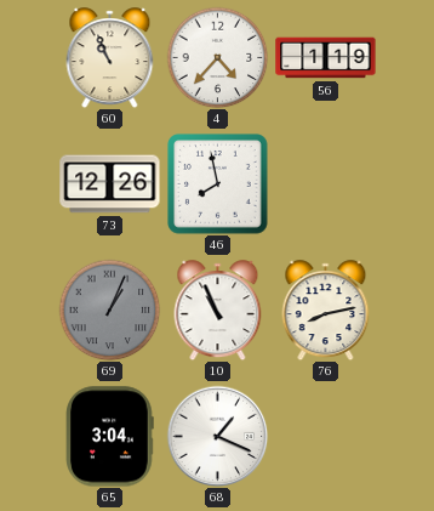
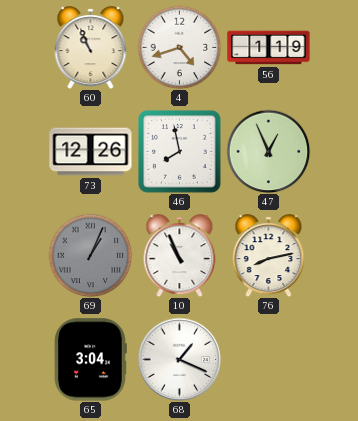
4: 4:37 -> 4:42
47: none -> 12:56
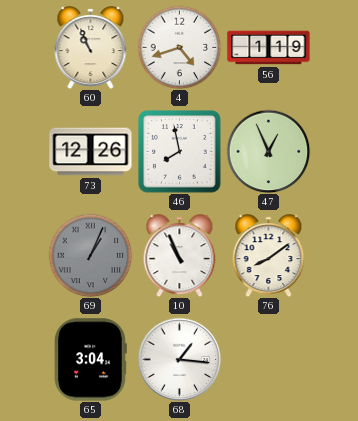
76: 8:13 -> 8:09
68: 1:19 -> 1:16
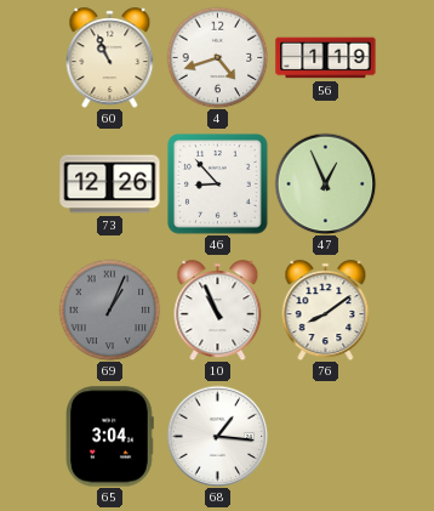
46: 7:58 -> 8:53
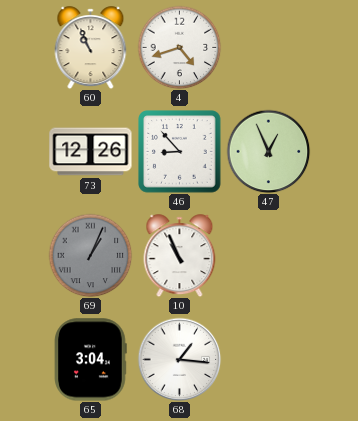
56: 1:19 -> none
76: 8:09 -> none
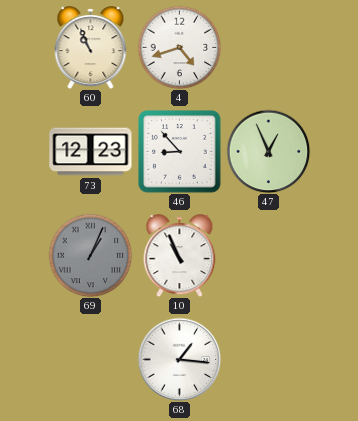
73: 12:26 -> 12:23
65: 3:04 -> none
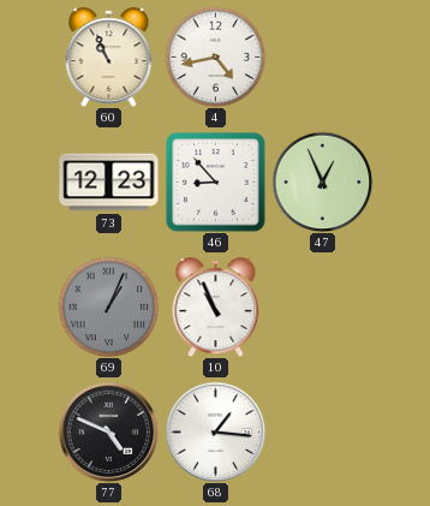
4: 4:42 -> 4:43
77: none -> 4:49
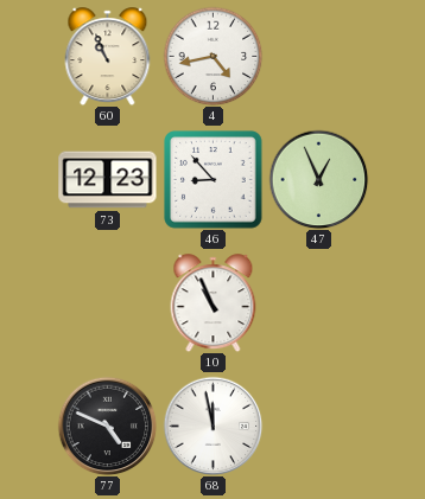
69: 1:04 -> none
68: 1:16 -> 11:58
